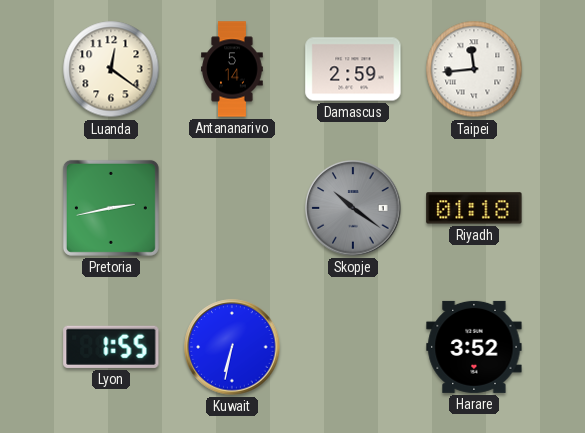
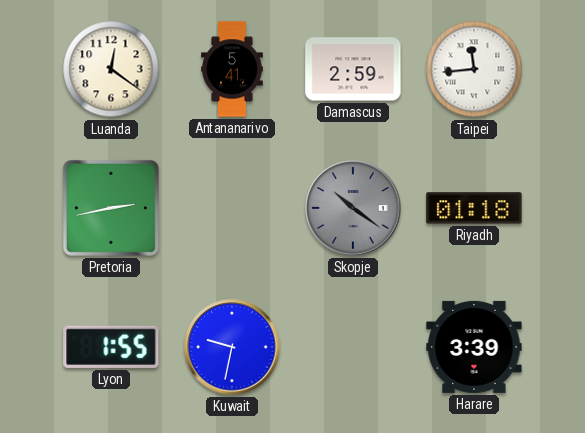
Antananarivo: 5:14 -> 5:41
Kuwait: 6:32 -> 9:32
Harare: 3:52 -> 3:39
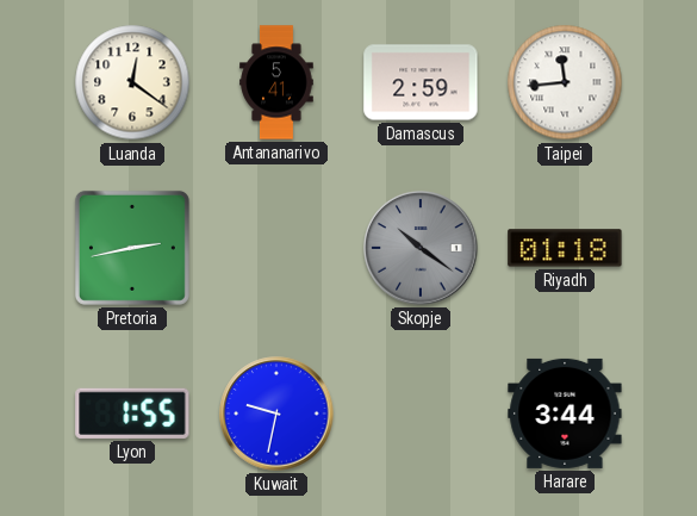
Harare: 3:39 -> 3:44
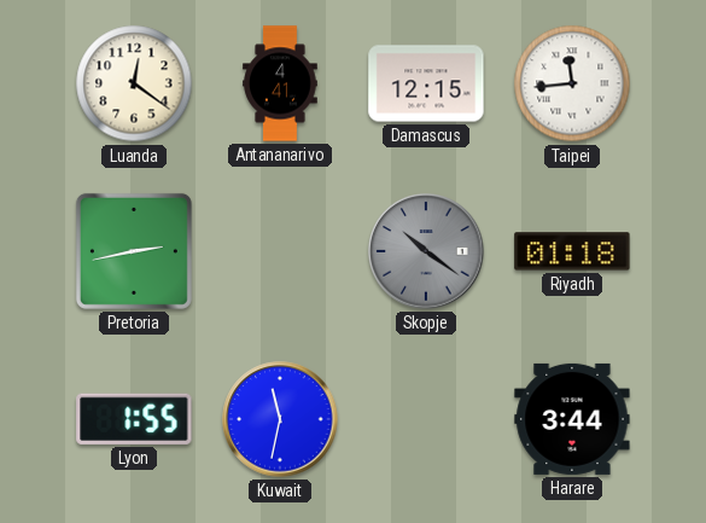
Antananarivo: 5:41 -> 4:41
Damascus: 2:59 -> 12:15
Kuwait: 9:32 -> 11:32
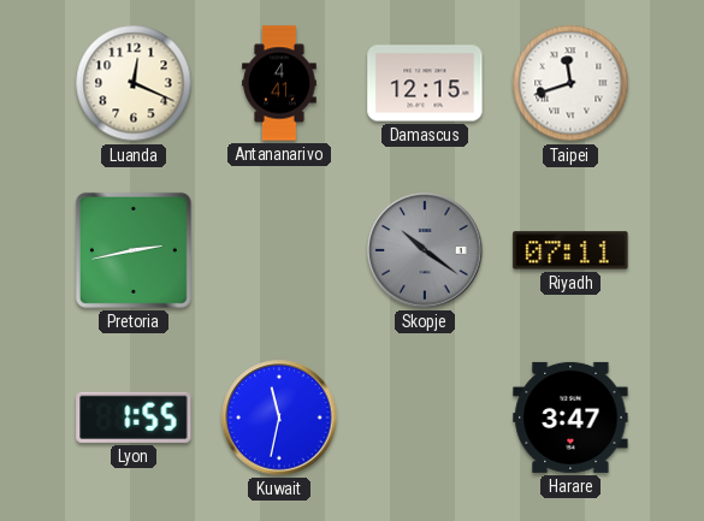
Luanda: 12:21 -> 12:19
Taipei: 11:44 -> 11:42
Riyadh: 01:18 -> 07:11
Harare: 3:44 -> 3:47
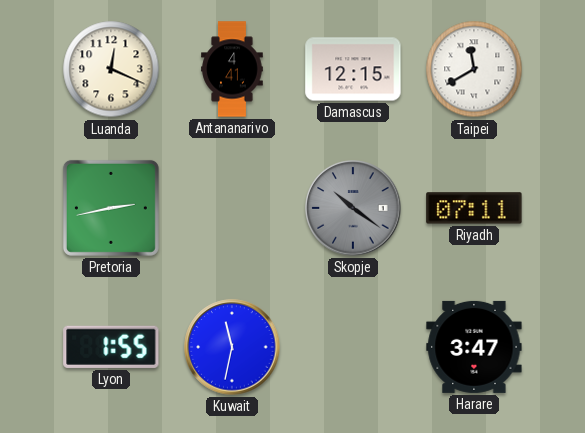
Taipei: 11:42 -> 11:40
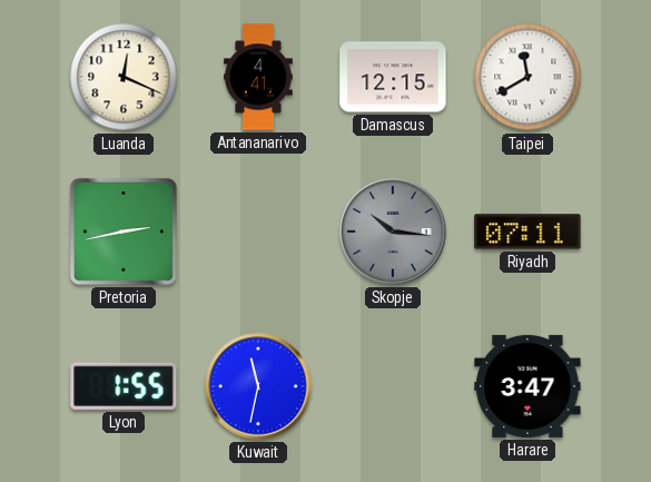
Skopje: 10:21 -> 10:16
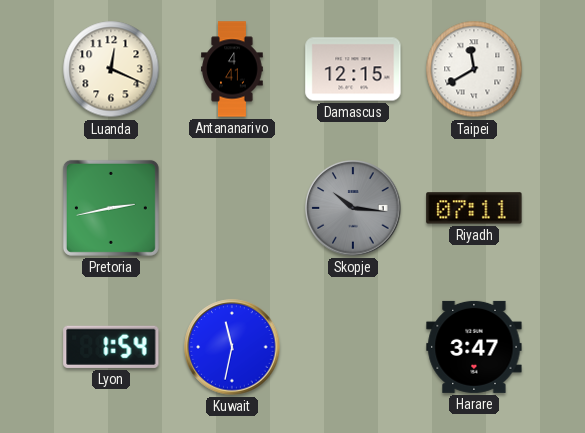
Lyon: 1:55 -> 1:54
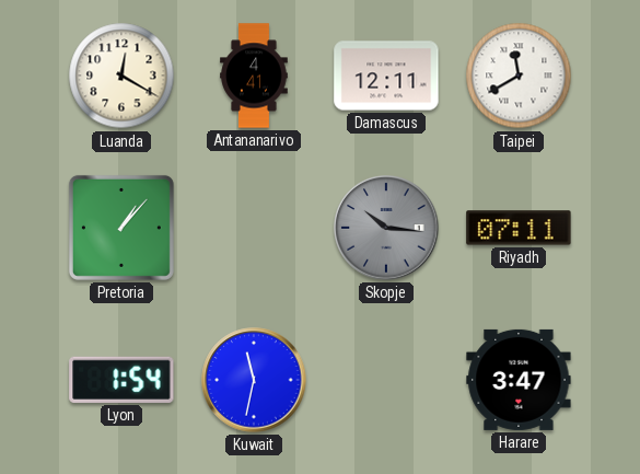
Luanda: 12:19 -> 12:20
Damascus: 12:15 -> 12:11
Pretoria: 2:43 -> 1:07
